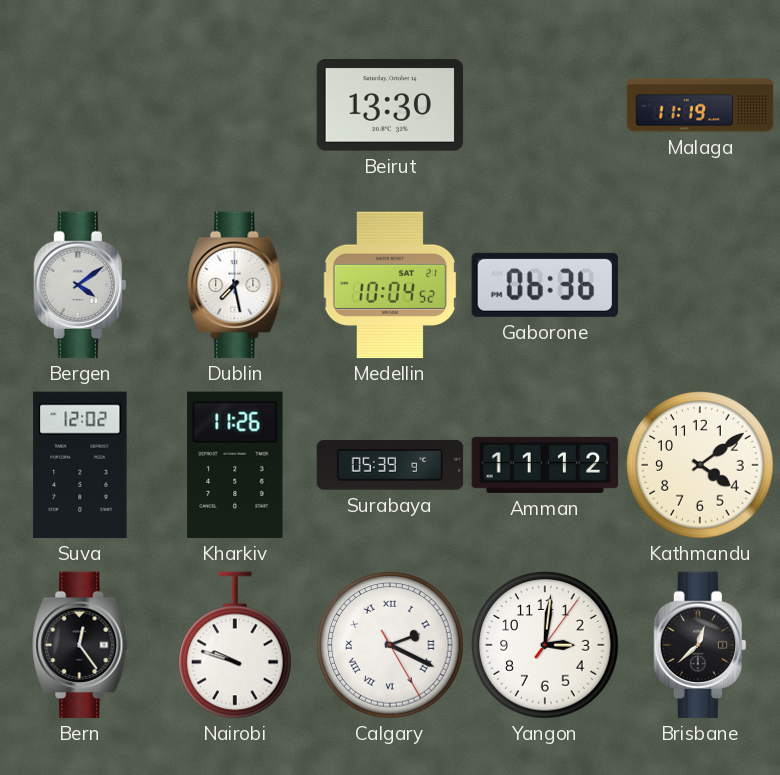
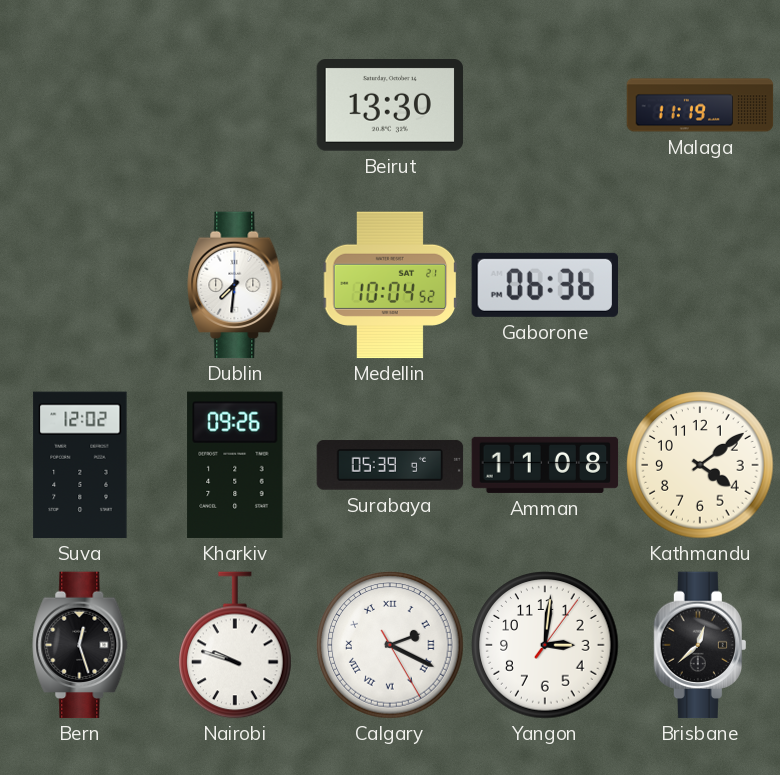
Bergen: 4:09 -> none
Dublin: 7:28 -> 7:31
Kharkiv: 11:26 -> 09:26
Amman: 11:12 -> 11:08
Bern: 12:24 -> 12:27
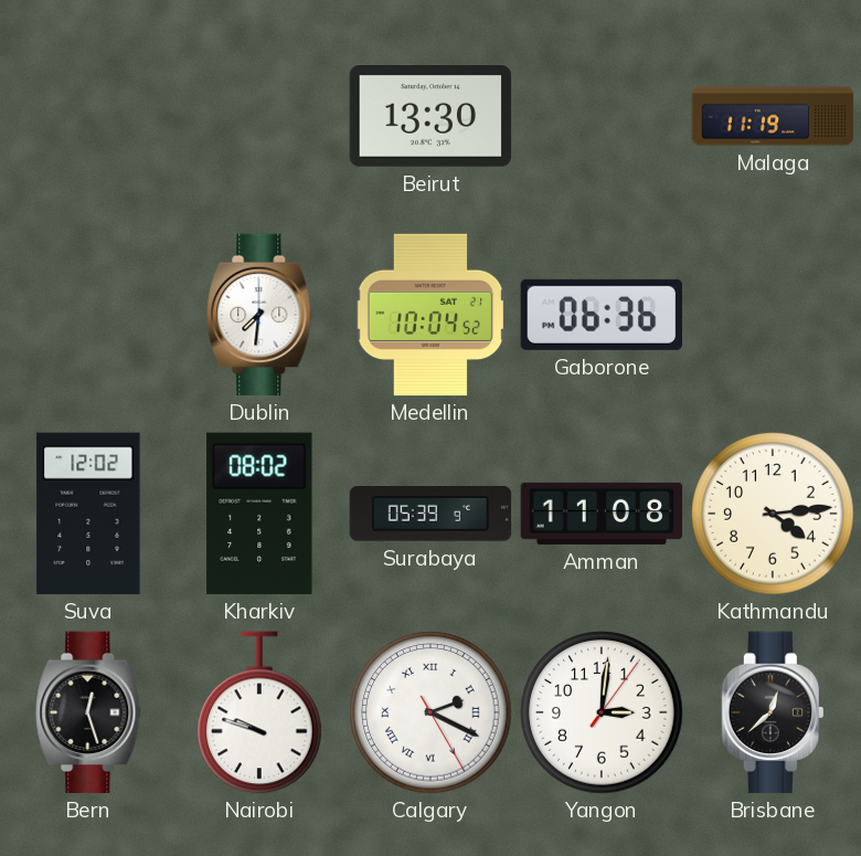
Kharkiv: 09:26 -> 08:02
Kathmandu: 4:09 -> 4:14
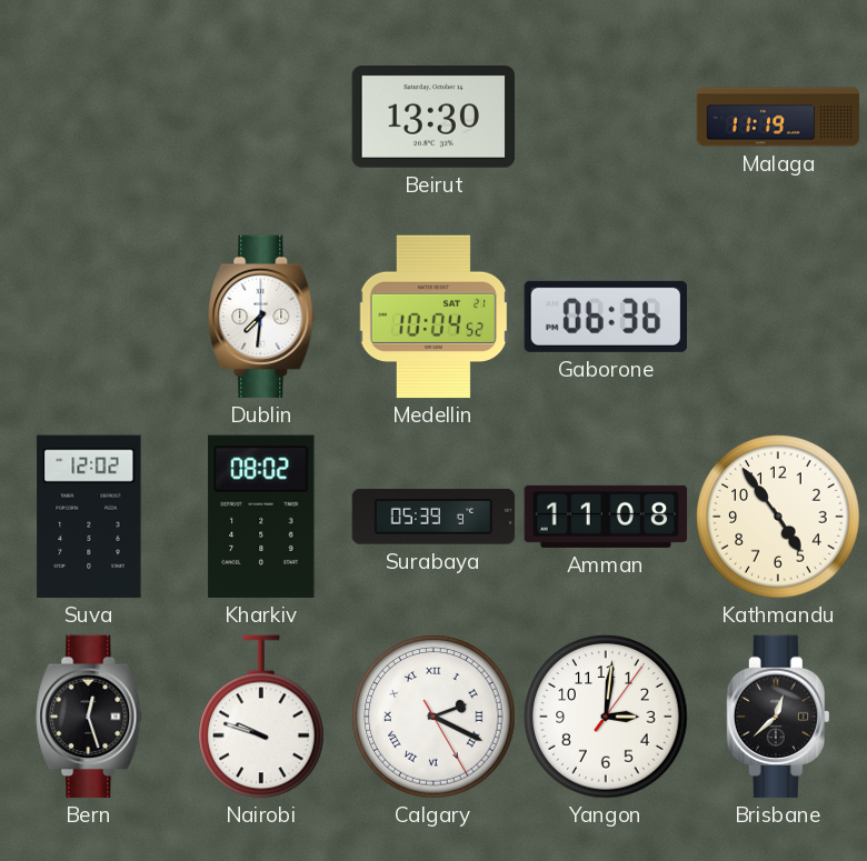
Kathmandu: 4:14 -> 4:54
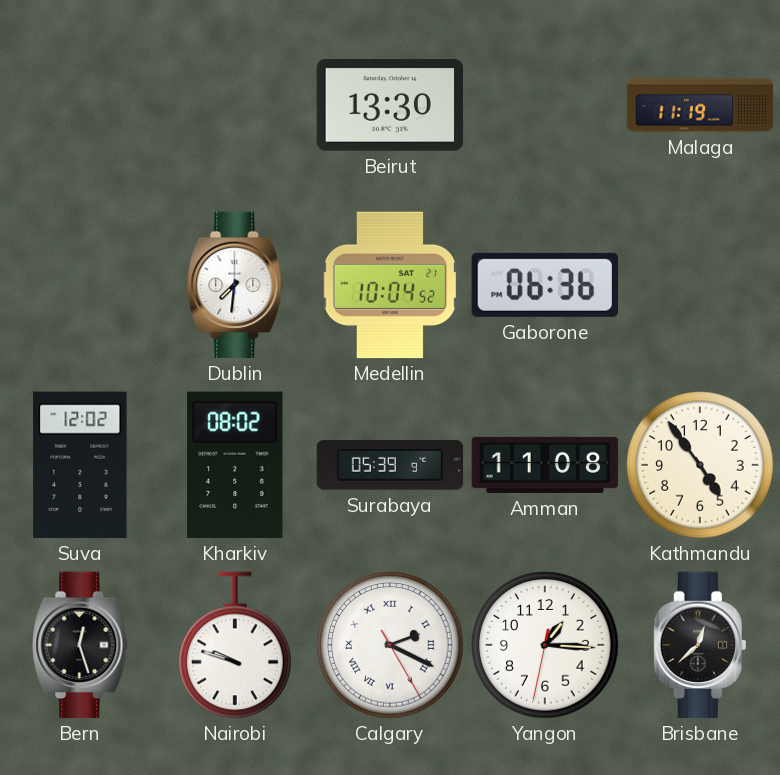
Yangon: 3:01 -> 1:15
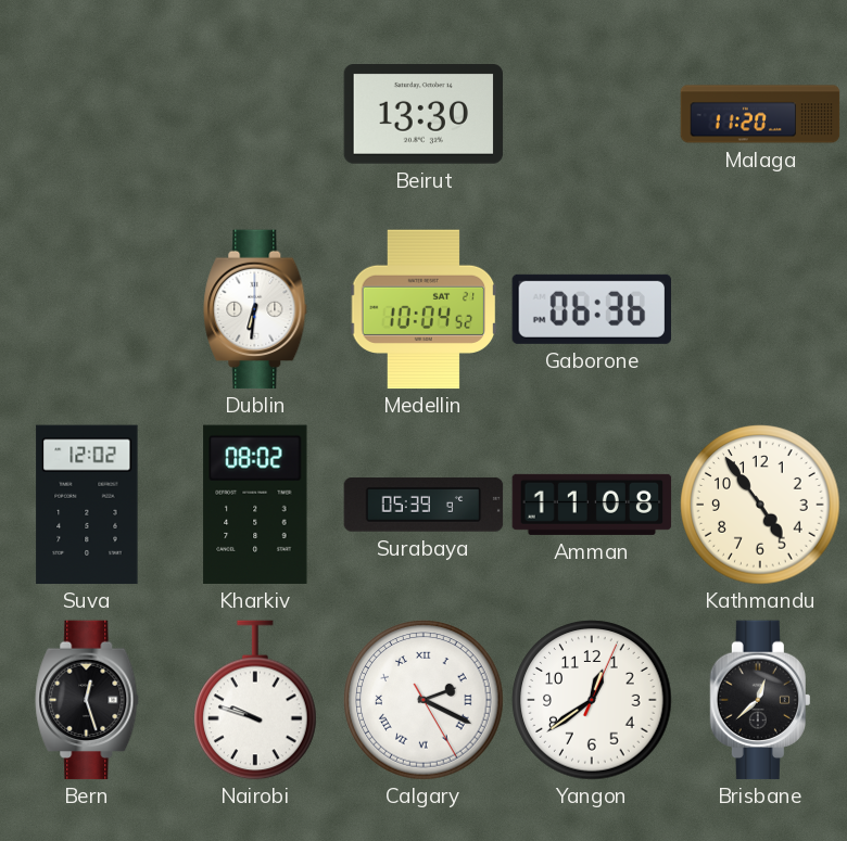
Malaga: 11:19 -> 11:20
Dublin: 7:31 -> 6:31
Yangon: 1:15 -> 12:39
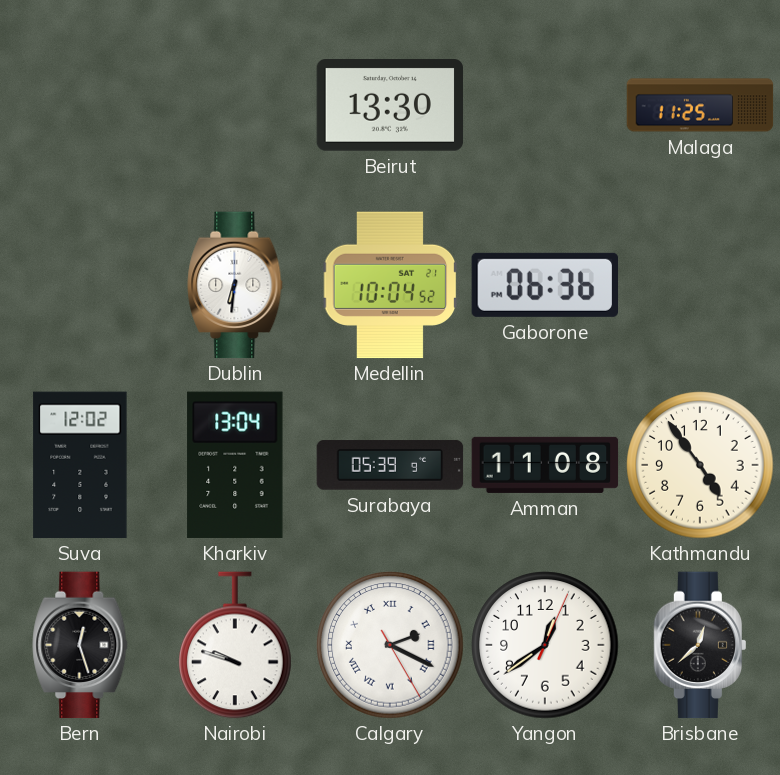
Malaga: 11:20 -> 11:25
Kharkiv: 08:02 -> 13:04
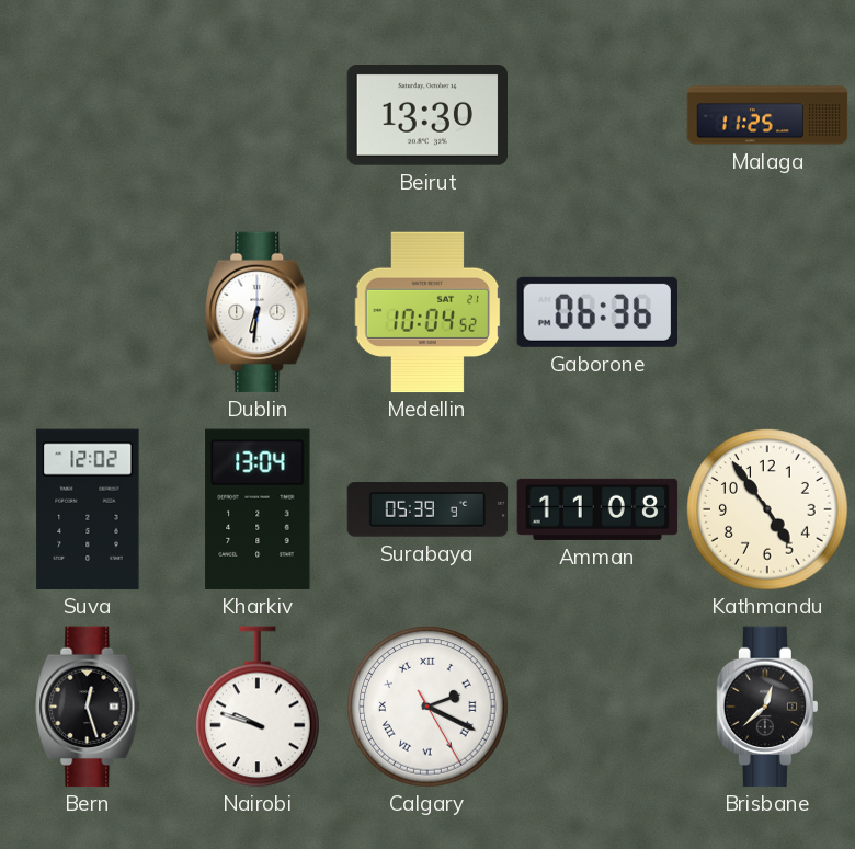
Yangon: 12:39 -> none
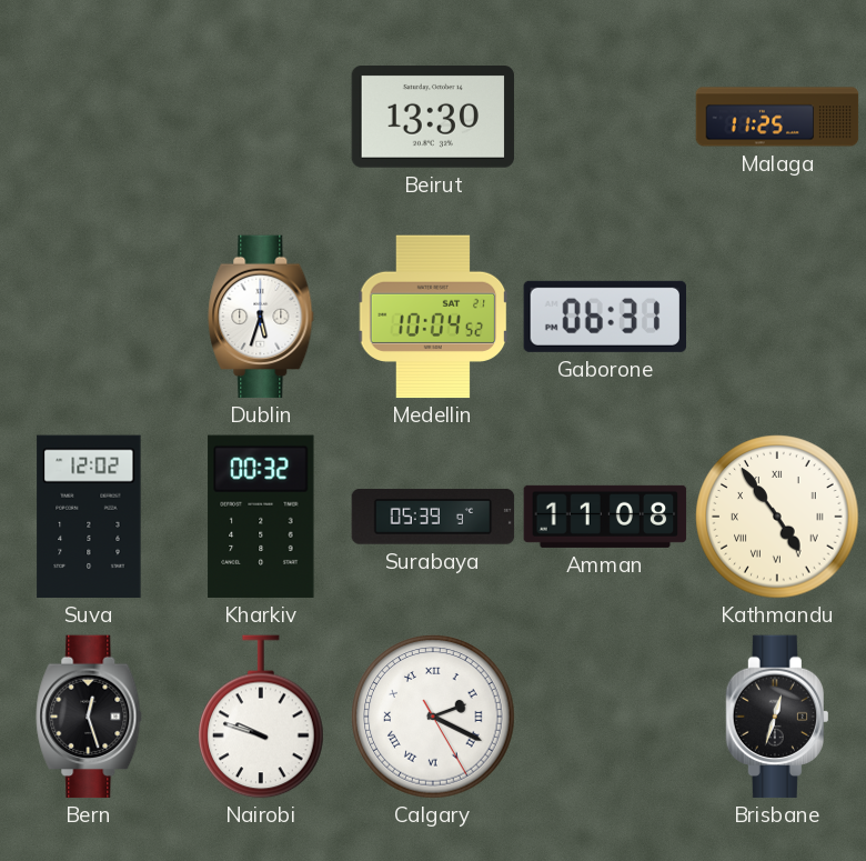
Dublin: 6:31 -> 5:33
Gaborone: 06:36 -> 06:31
Kharkiv: 13:04 -> 00:32
Kathmandu numerals: Arabic -> Roman
Brisbane: 12:38 -> 12:33
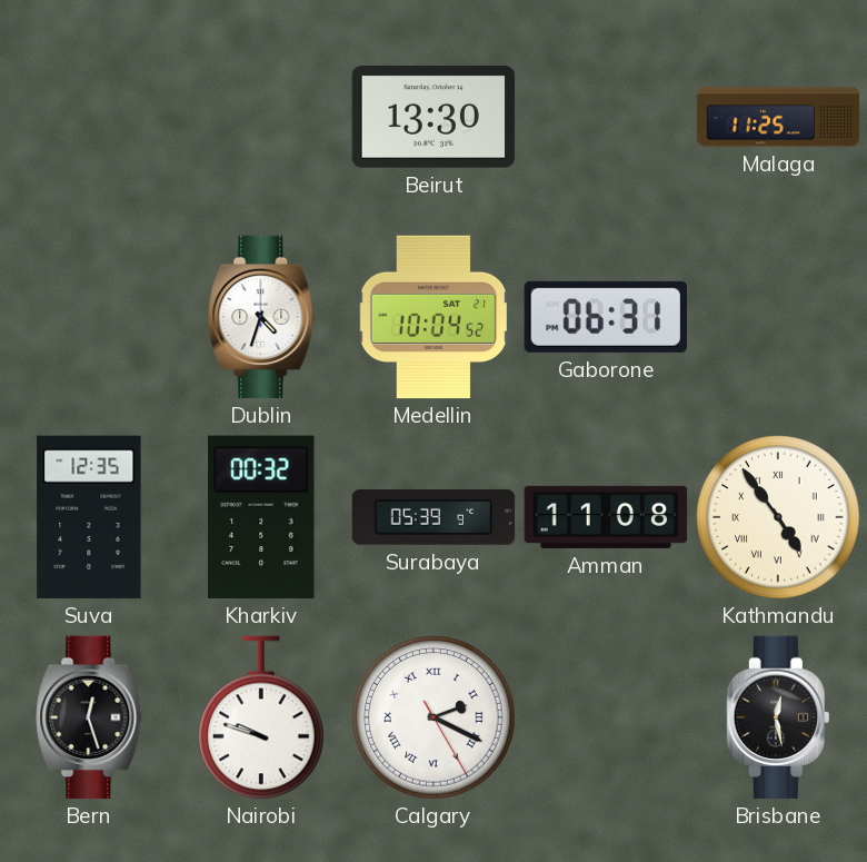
Dublin: 5:33 -> 4:33
Suva: 12:02 -> 12:35
Brisbane: 12:33 -> 12:28
